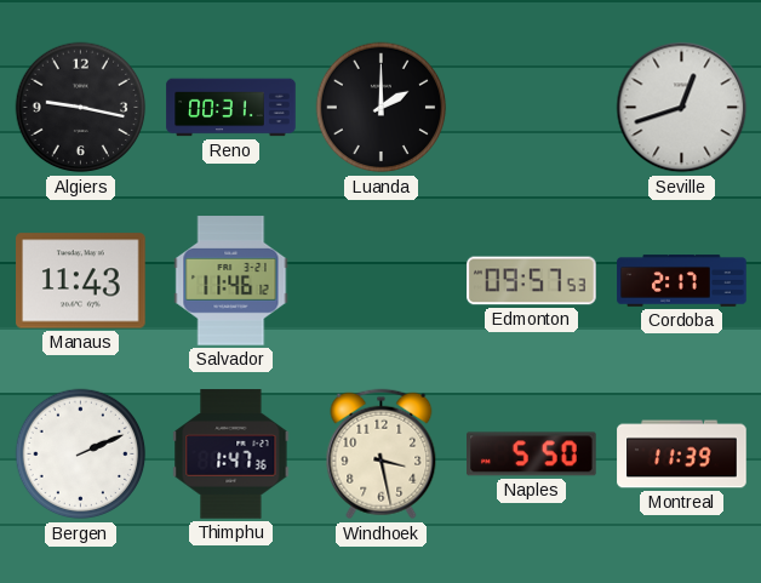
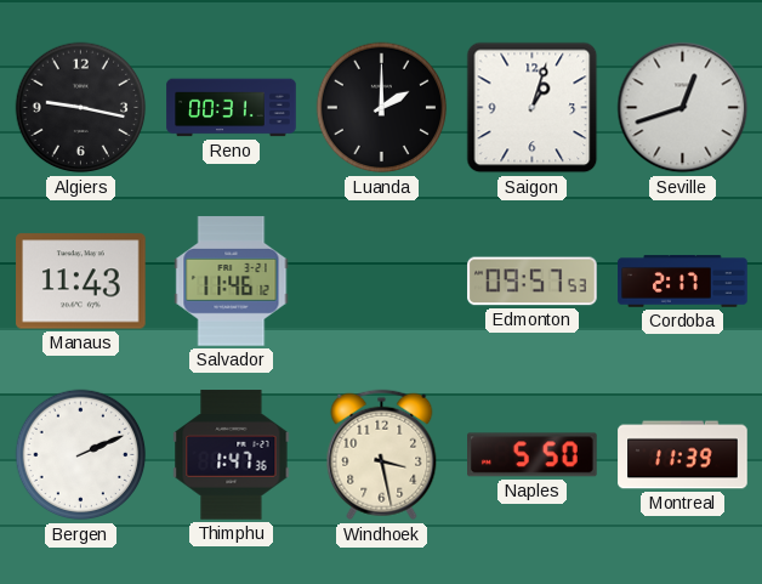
Saigon: none -> 1:03
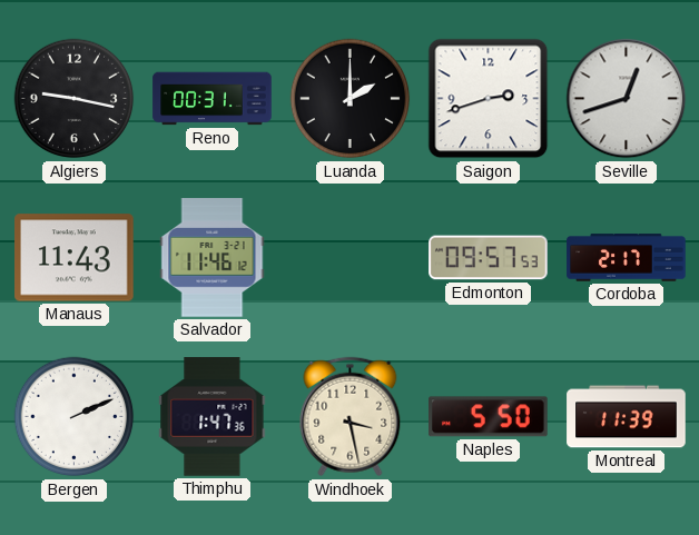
Saigon: 1:03 -> 2:42
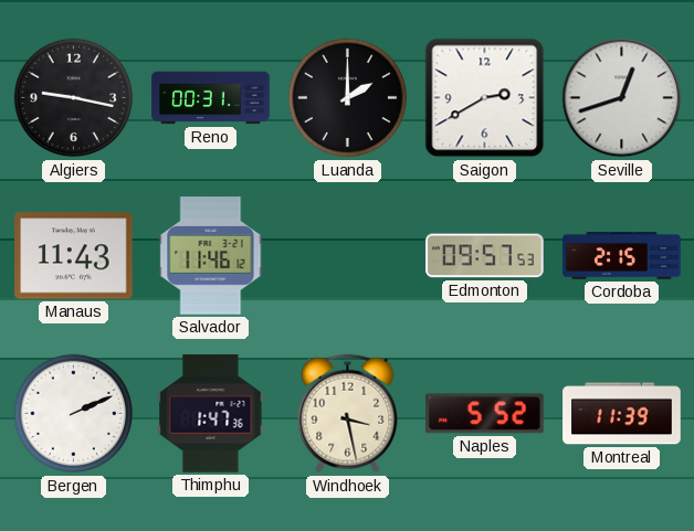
Saigon: 2:42 -> 2:40
Cordoba: 2:17 -> 2:15
Naples: 5:50 -> 5:52
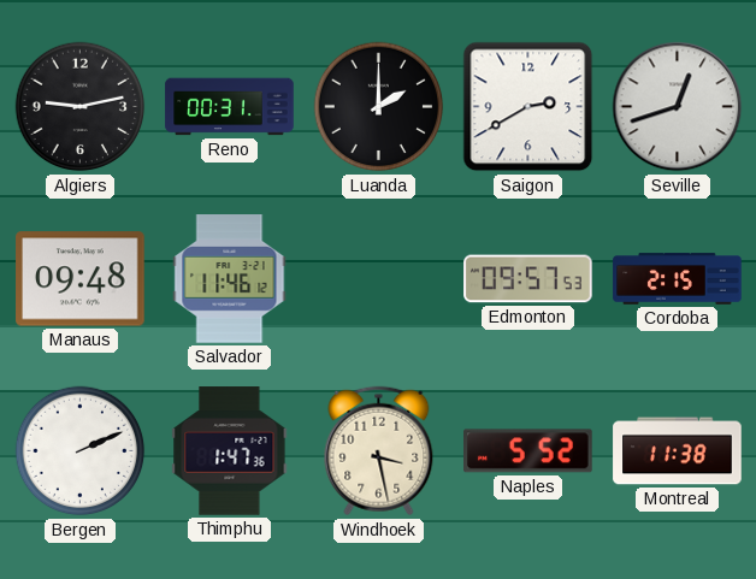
Algiers: 9:17 -> 9:13
Manaus: 11:43 -> 09:48
Montreal: 11:39 -> 11:38
